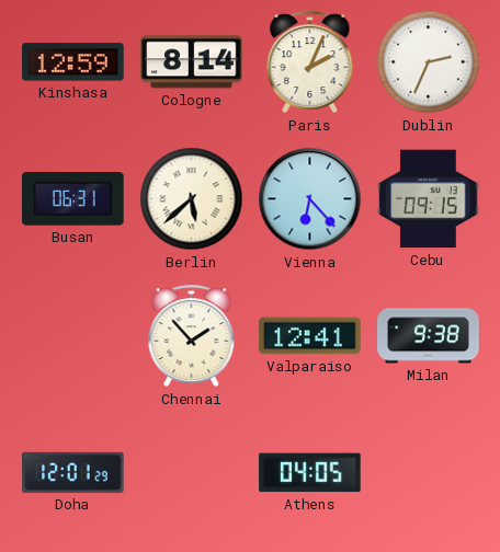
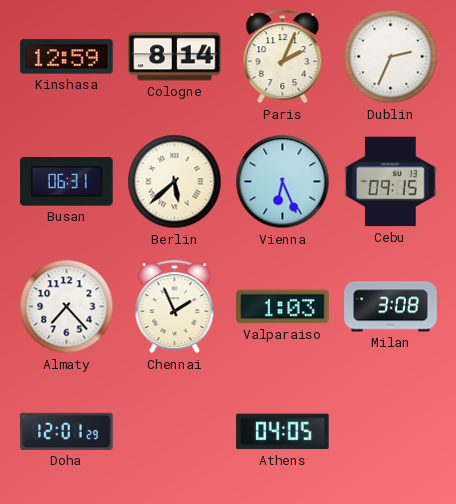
Vienna: 6:23 -> 6:26
Almaty: none -> 7:23
Chennai: 1:53 -> 1:56
Valparaiso: 12:41 -> 1:03
Milan: 9:38 -> 3:08
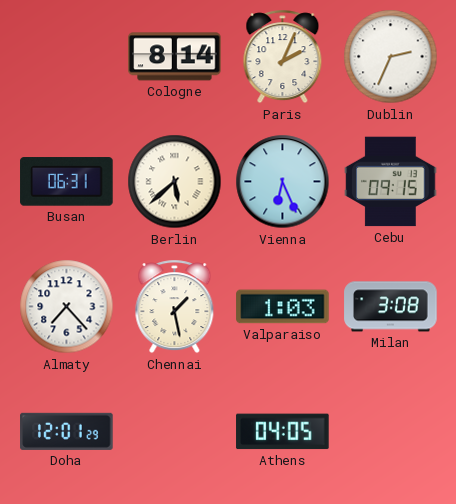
Kinshasa: 12:59 -> none
Chennai: 1:56 -> 1:28
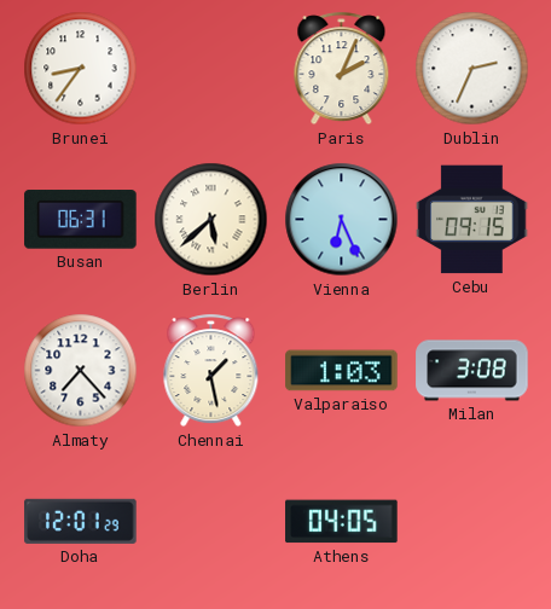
Brunei: none -> 8:36
Cologne: 8:14 -> none
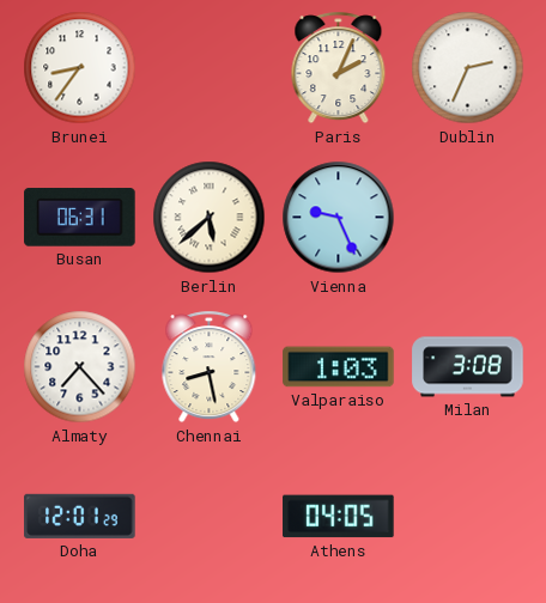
Vienna: 6:26 -> 9:26
Cebu: 09:15 -> none
Chennai: 1:28 -> 8:28
